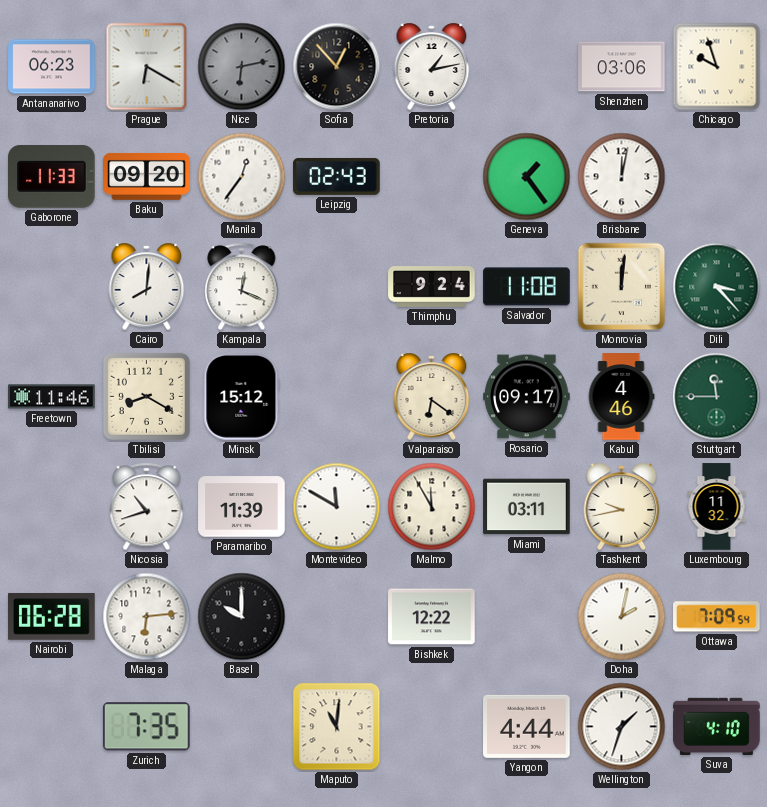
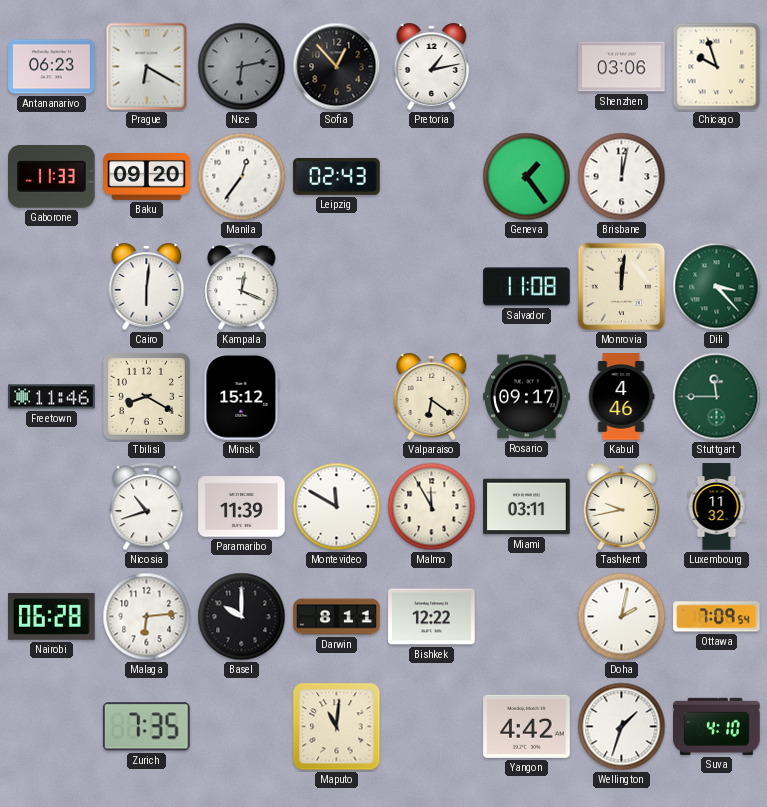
Cairo: 8:01 -> 6:01
Thimphu: 9:24 -> none
Darwin: none -> 8:11
Yangon: 4:44 -> 4:42
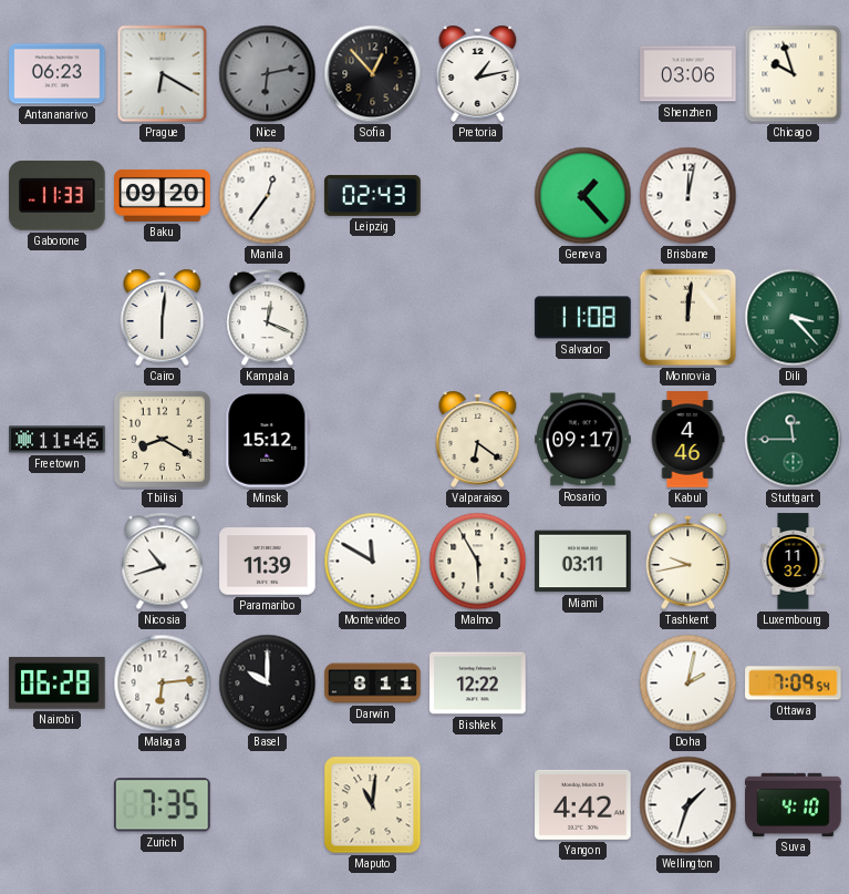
Geneva: 1:24 -> 1:23
Malmo: 11:55 -> 5:55
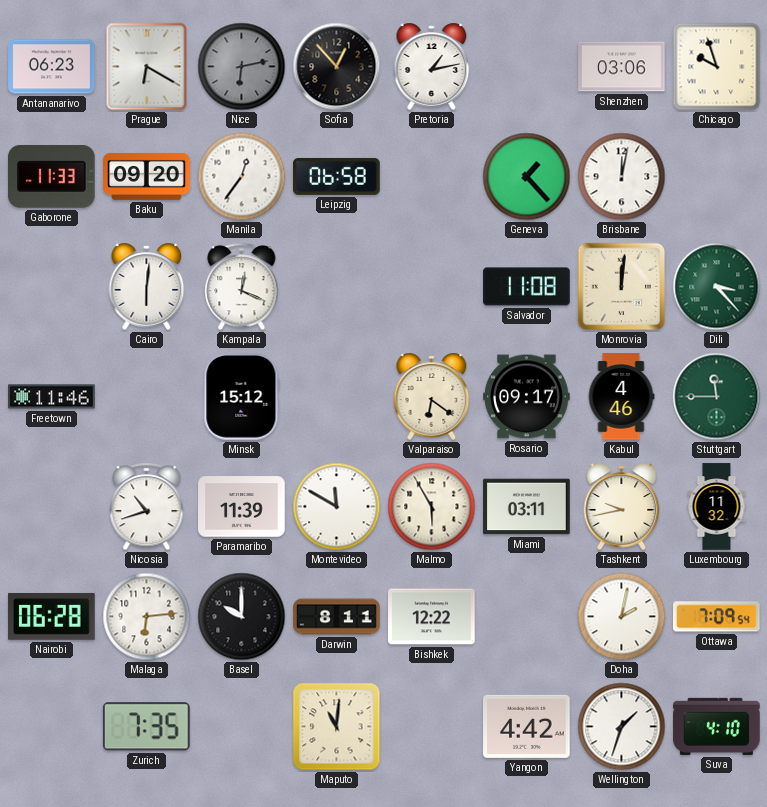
Leipzig: 02:43 -> 06:58
Tbilisi: 8:20 -> none
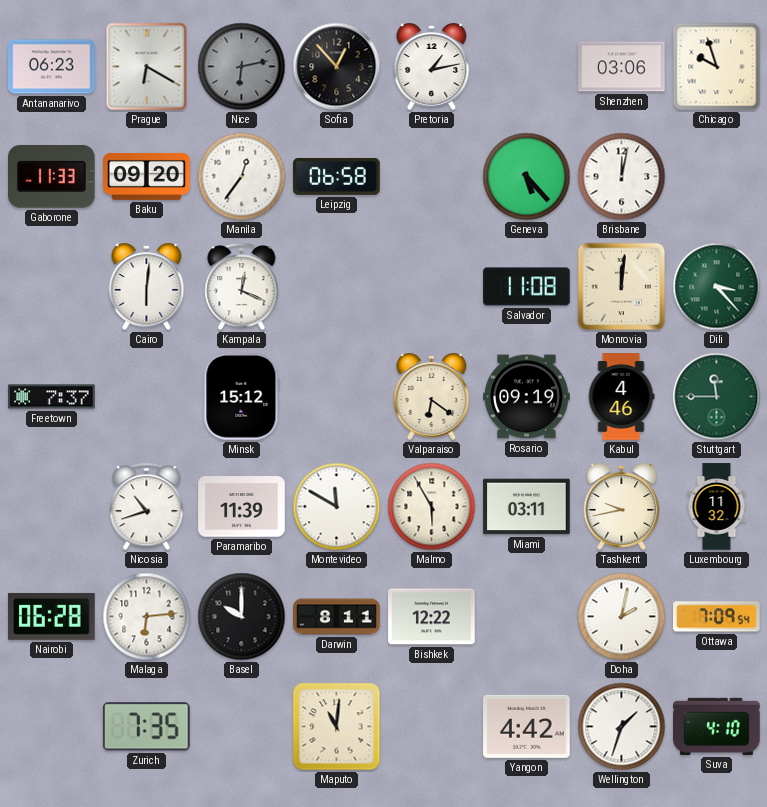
Geneva: 1:23 -> 5:23
Freetown: 11:46 -> 7:37
Rosario: 09:17 -> 09:19
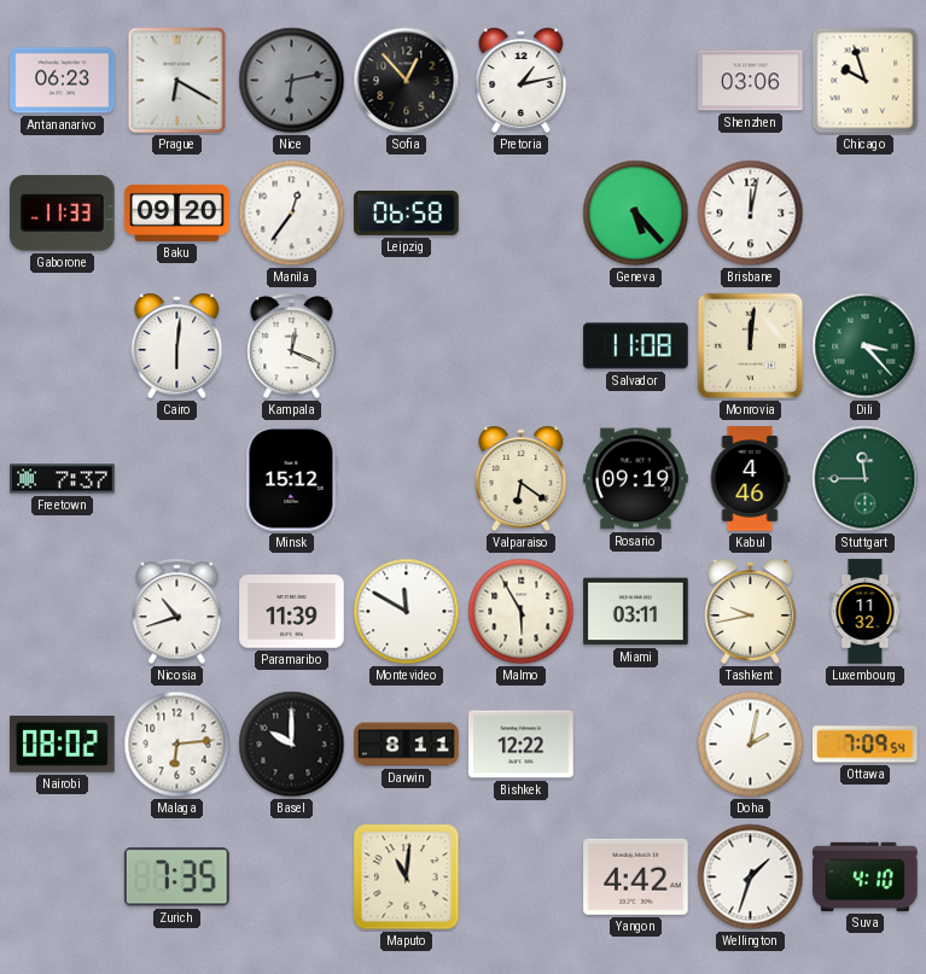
Nairobi: 06:28 -> 08:02
